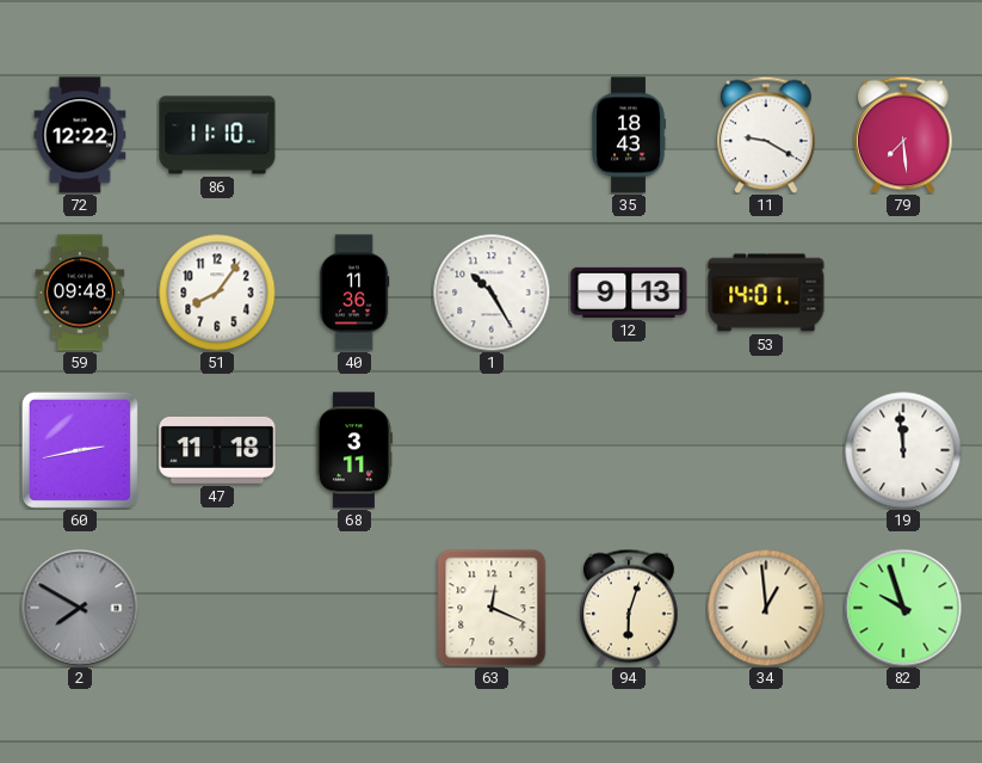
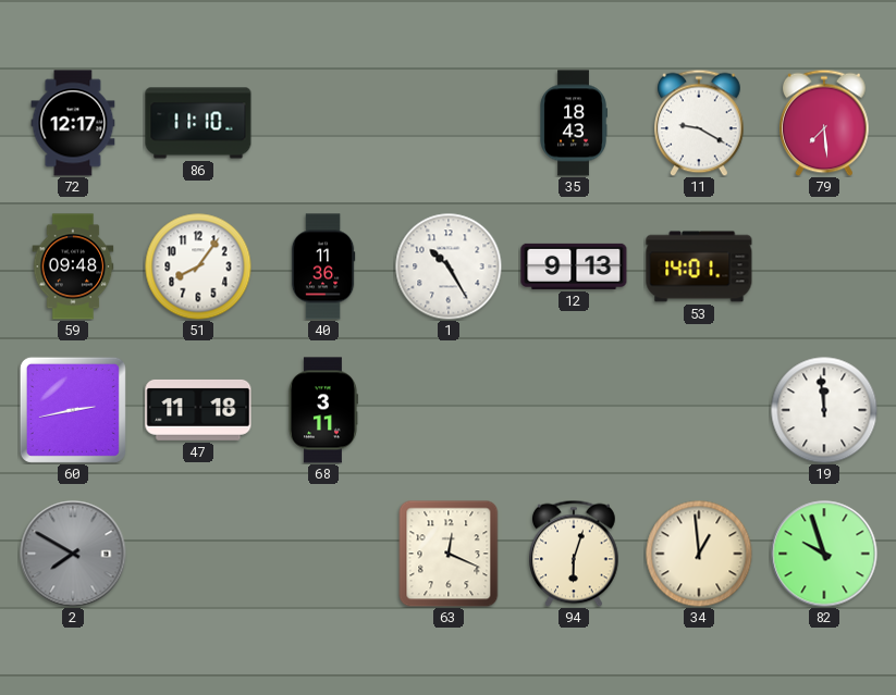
72: 12:22 -> 12:17
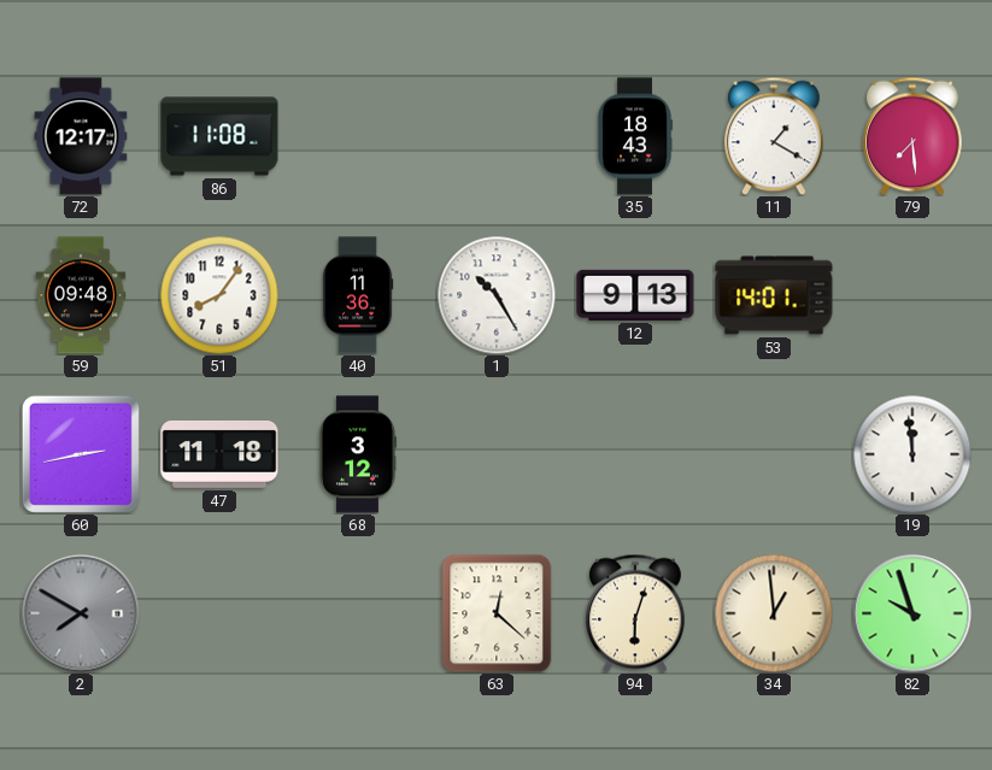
86: 11:10 -> 11:08
11: 9:20 -> 1:20
68: 3:11 -> 3:12
63: 12:19 -> 12:22
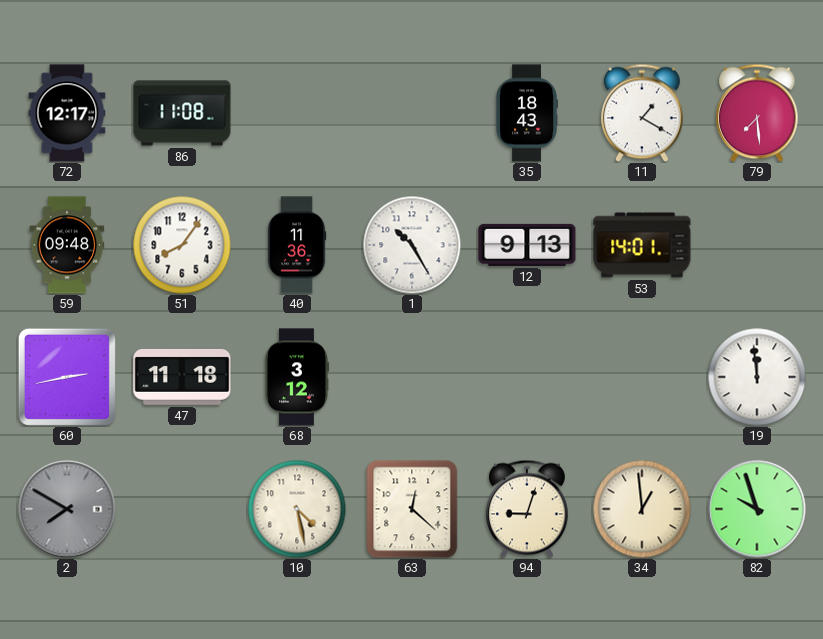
10: none -> 4:28
94: 6:03 -> 9:03
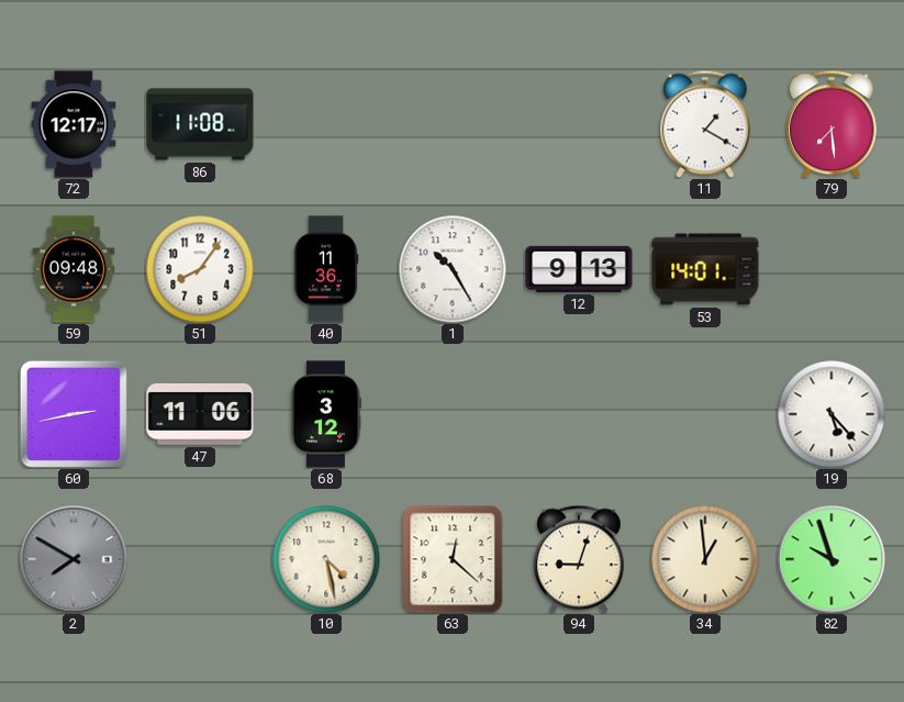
35: 18:43 -> none
47: 11:18 -> 11:06
19: 11:59 -> 5:23
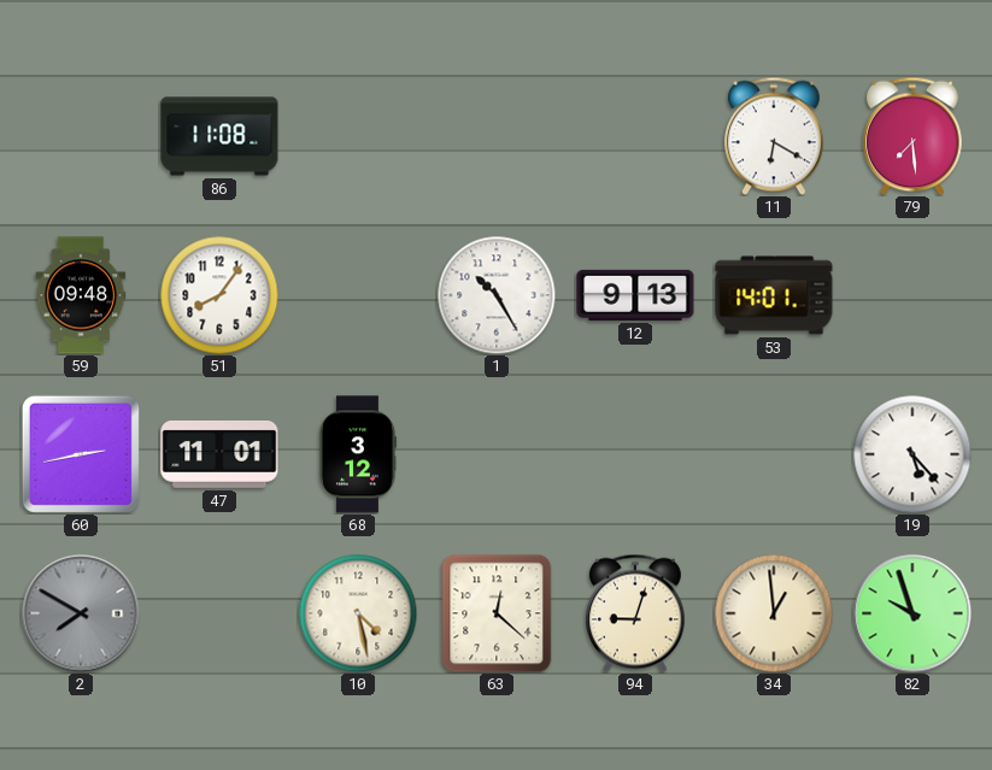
72: 12:17 -> none
11: 1:20 -> 6:20
40: 11:36 -> none
47: 11:06 -> 11:01
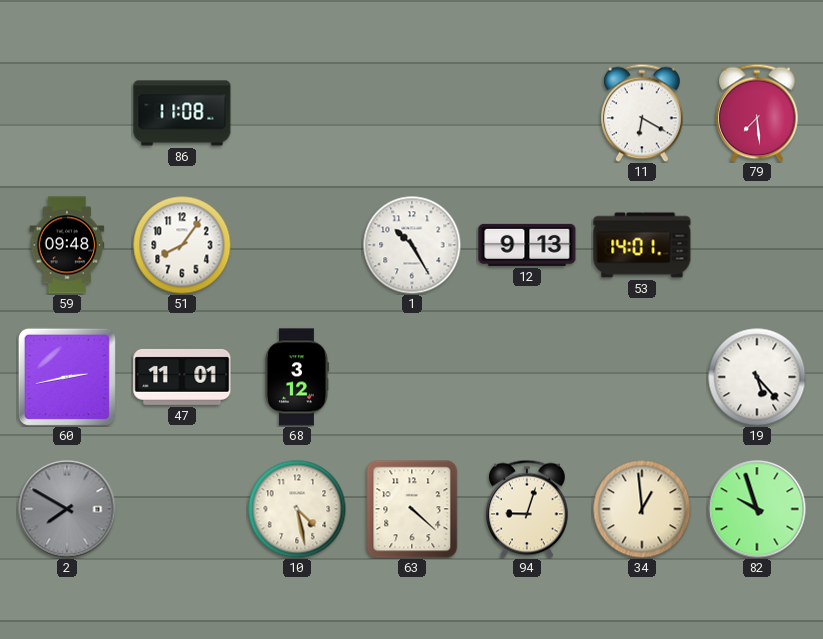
63: 12:22 -> 4:22
